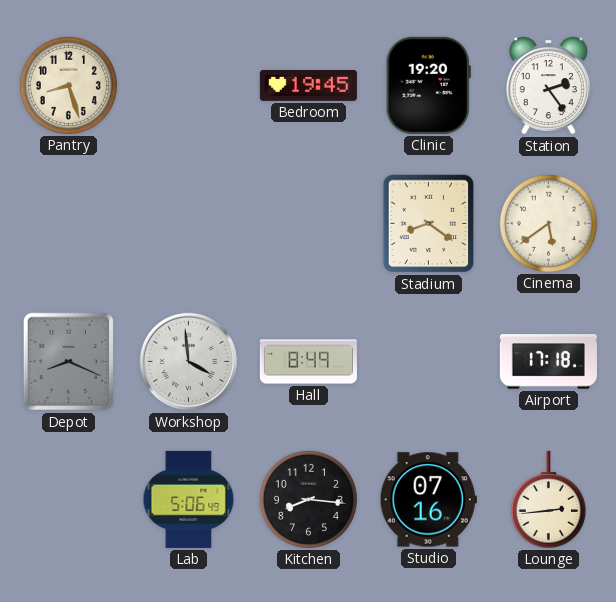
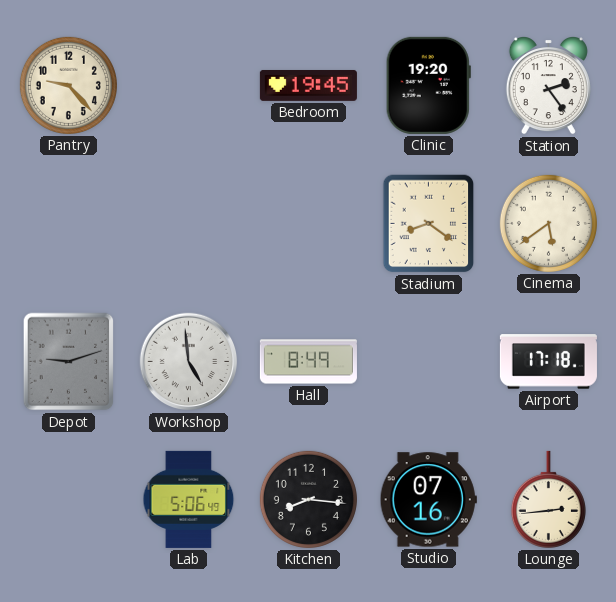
Pantry: 8:27 -> 9:23
Depot: 8:19 -> 9:12
Workshop: 3:59 -> 4:59
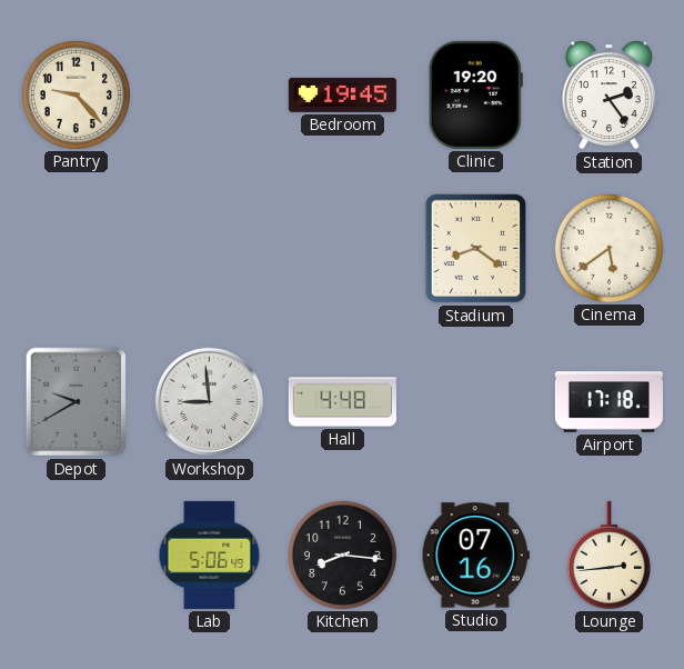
Depot: 9:12 -> 9:40
Workshop: 4:59 -> 8:59
Hall: 8:49 -> 4:48
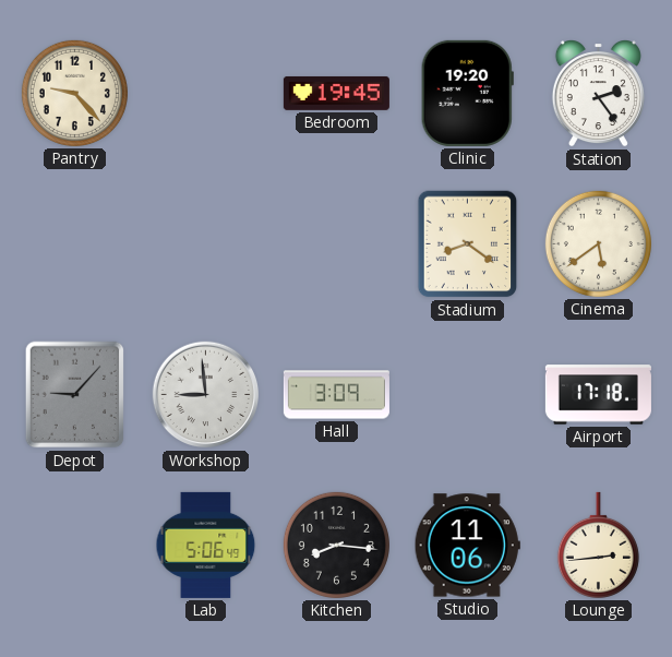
Depot: 9:40 -> 9:07
Hall: 4:48 -> 3:09
Studio: 07:16 -> 11:06
